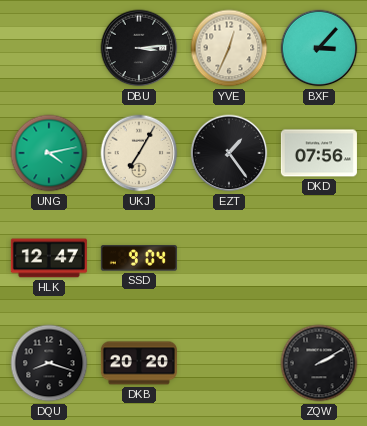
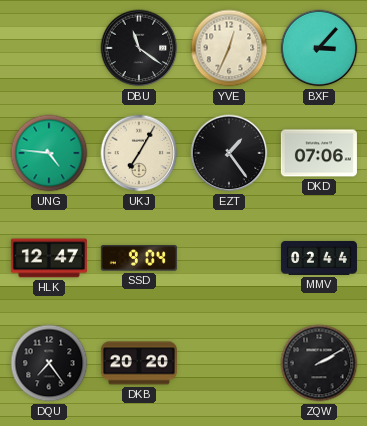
DBU: 3:14 -> 11:21
UNG: 4:13 -> 4:46
DKD: 07:56 -> 07:06
MMV: none -> 02:44
DQU: 8:18 -> 7:24
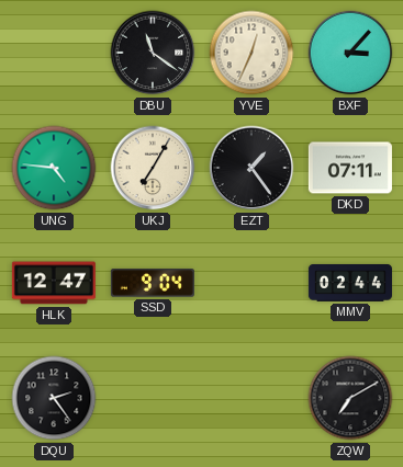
DKD: 07:06 -> 07:11
DQU: 7:24 -> 2:24
DKB: 20:20 -> none
ZQW: 2:10 -> 7:10
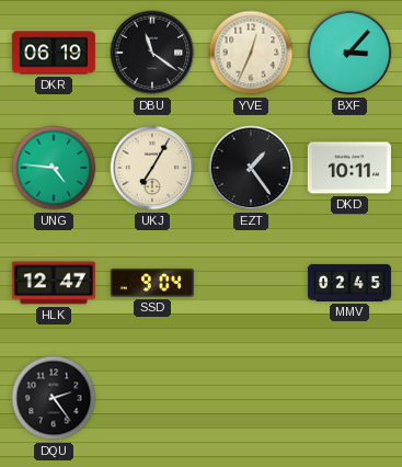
DKR: none -> 06:19
DKD: 07:11 -> 10:11
MMV: 02:44 -> 02:45
ZQW: 7:10 -> none
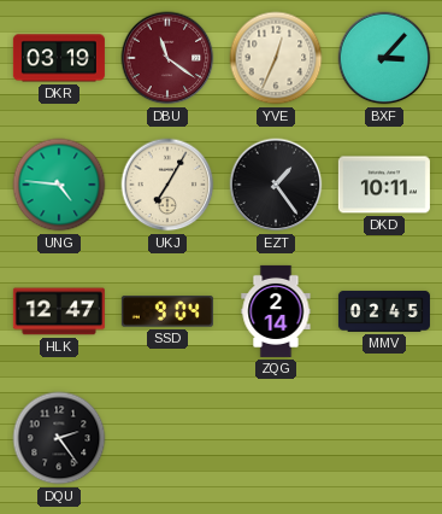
DKR: 06:19 -> 03:19
DBU dial: black -> burgundy
ZQG: none -> 2:14
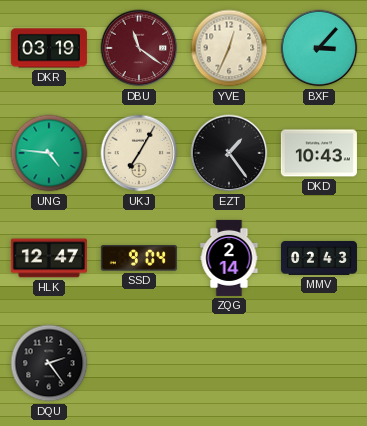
DKD: 10:11 -> 10:43
MMV: 02:45 -> 02:43
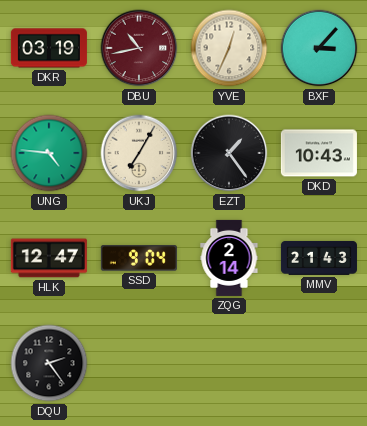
DBU: 11:21 -> 10:43
MMV: 02:43 -> 21:43
